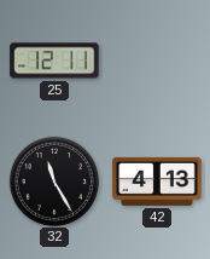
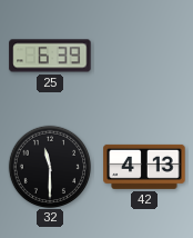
25: 12:11 -> 6:39
32: 11:25 -> 11:30
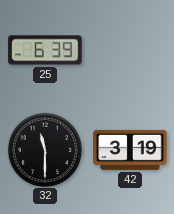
42: 4:13 -> 3:19
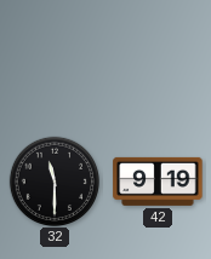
25: 6:39 -> none
42: 3:19 -> 9:19
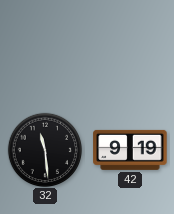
32: 11:30 -> 11:29
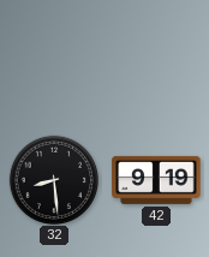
32: 11:29 -> 8:29
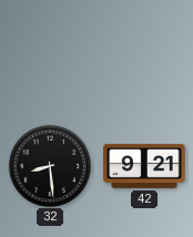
42: 9:19 -> 9:21
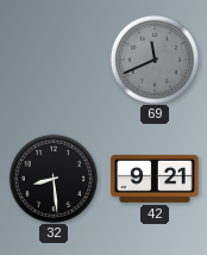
69: none -> 11:41
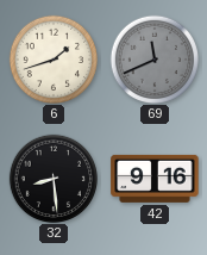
6: none -> 1:42
42: 9:21 -> 9:16
